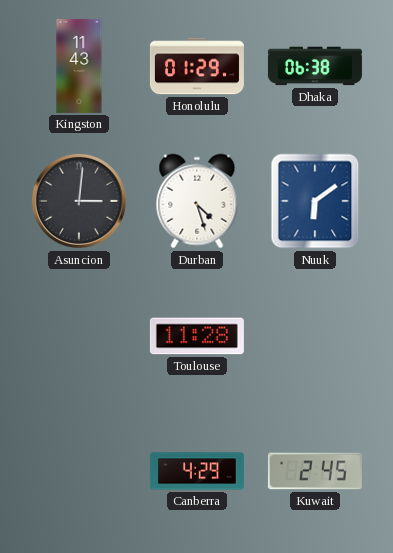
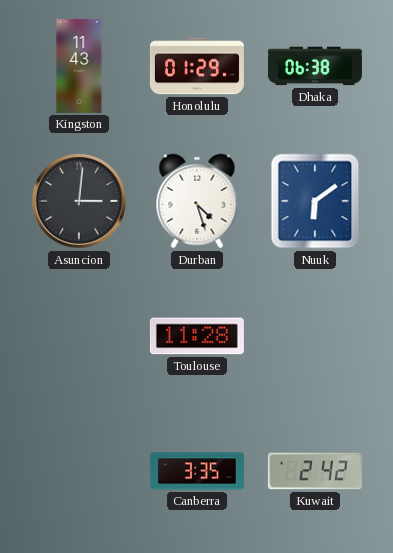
Canberra: 4:29 -> 3:35
Kuwait: 2:45 -> 2:42
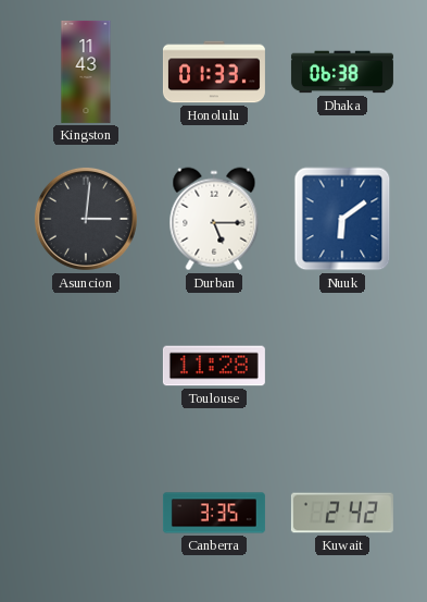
Honolulu: 01:29 -> 01:33
Durban: 4:27 -> 5:15
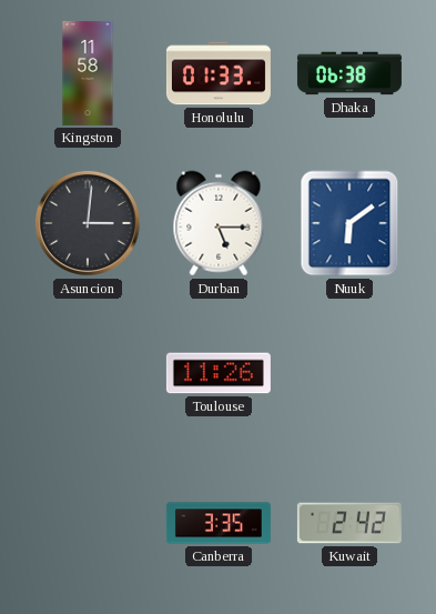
Kingston: 11:43 -> 11:58
Toulouse: 11:28 -> 11:26
